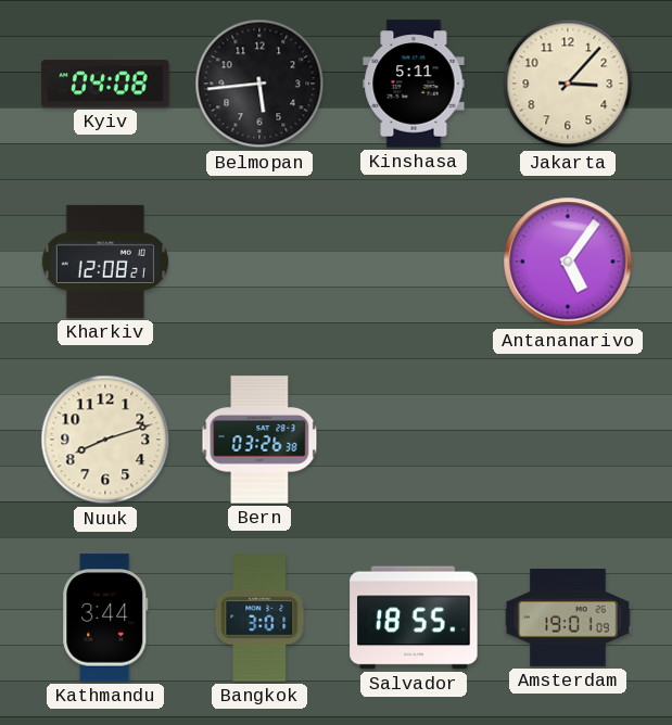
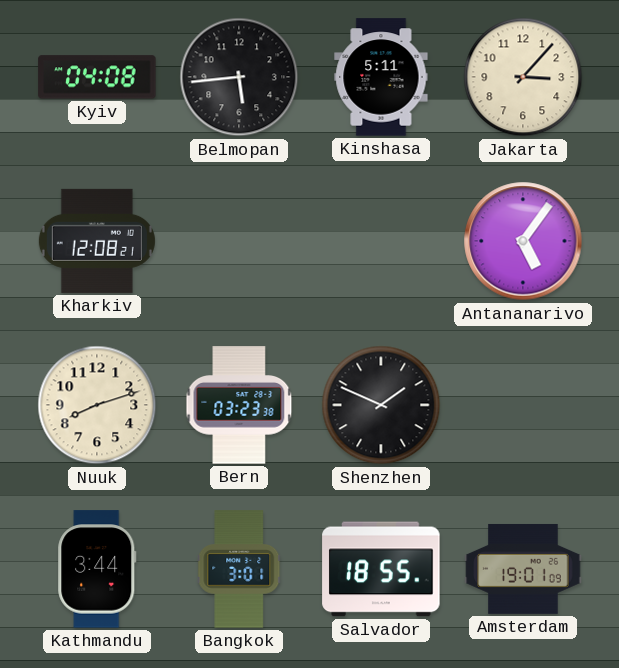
Bern: 03:26 -> 03:23
Shenzhen: none -> 1:49
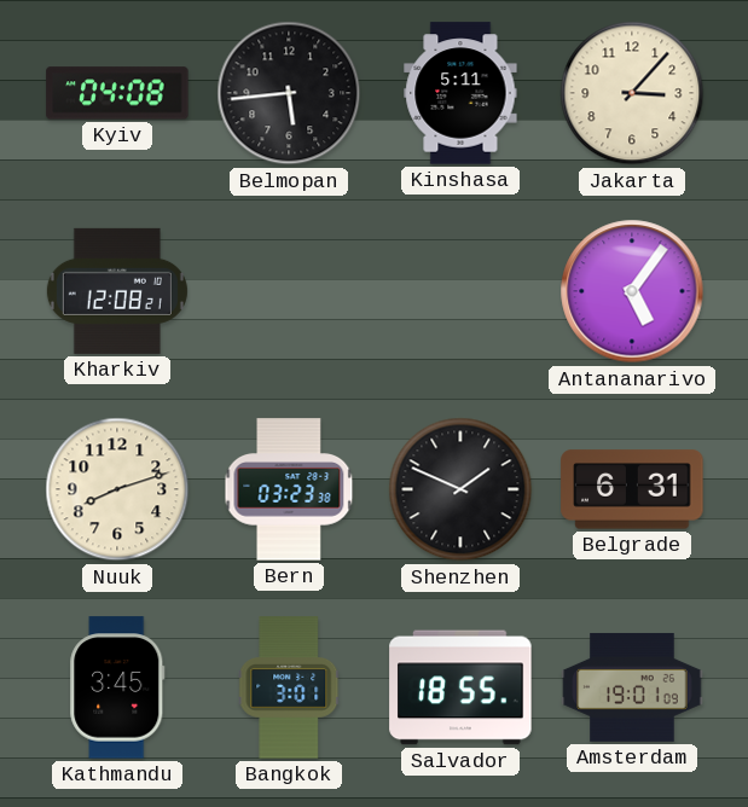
Belgrade: none -> 6:31
Kathmandu: 3:44 -> 3:45
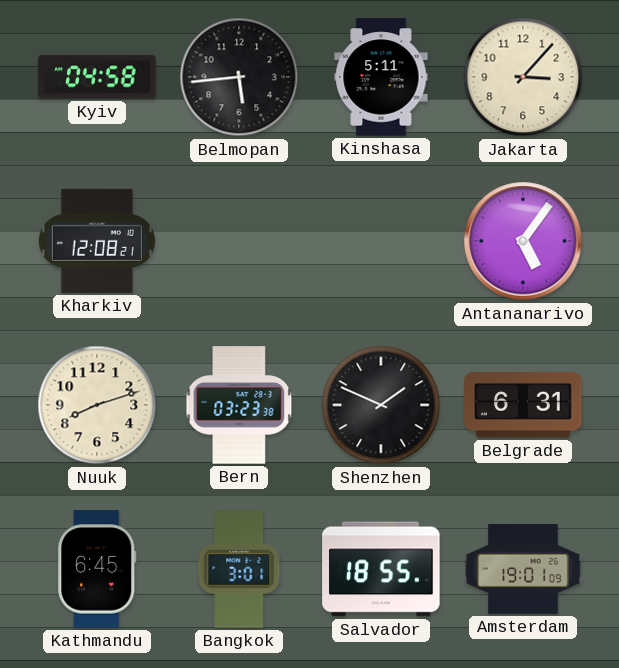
Kyiv: 04:08 -> 04:58
Kathmandu: 3:45 -> 6:45
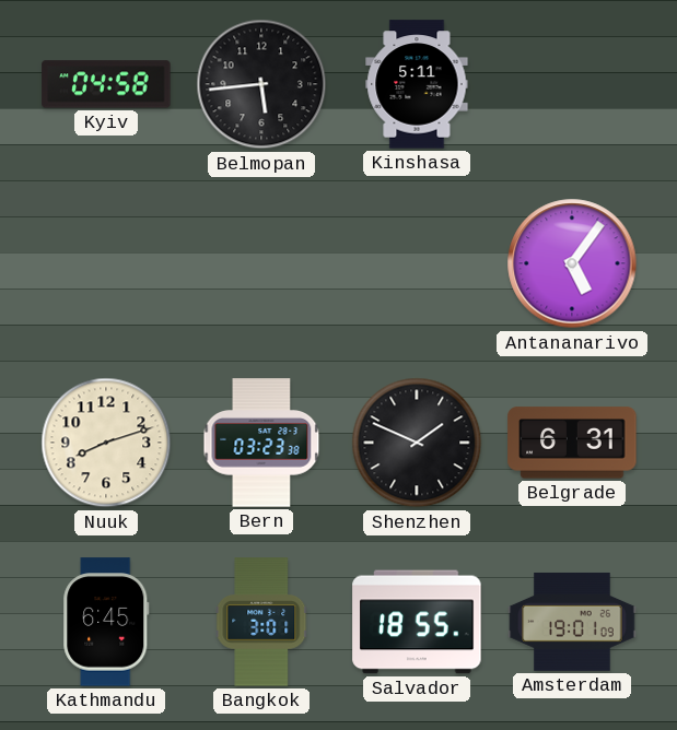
Jakarta: 3:07 -> none
Kharkiv: 12:08 -> none
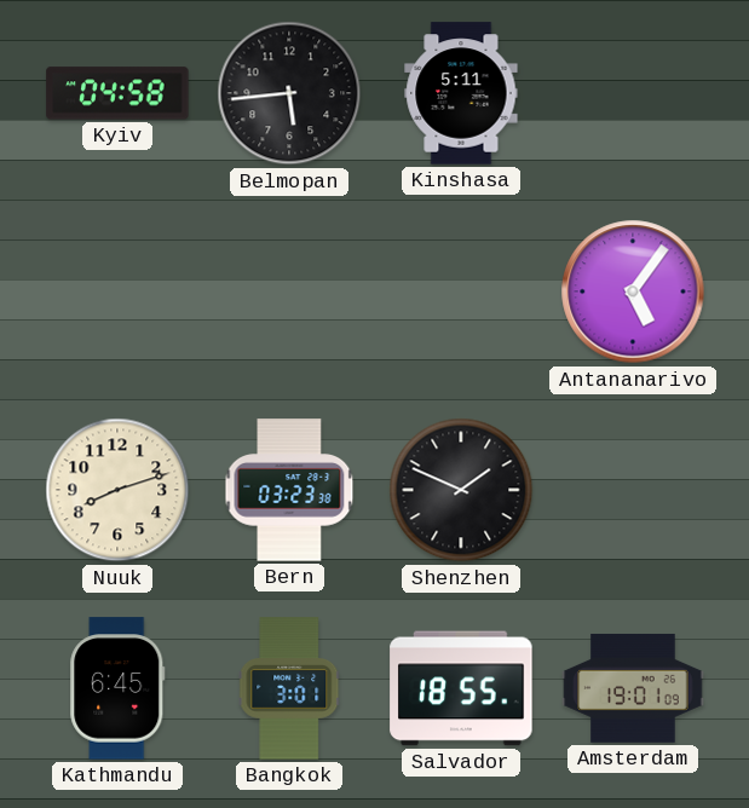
Belgrade: 6:31 -> none
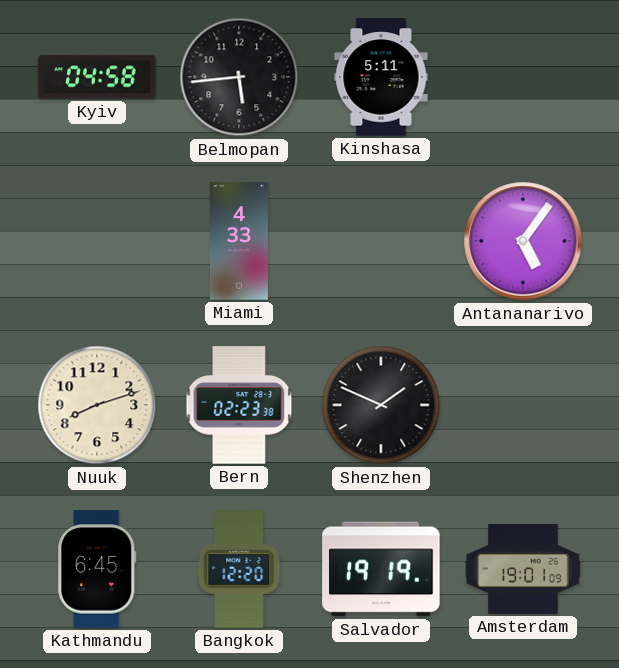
Miami: none -> 4:33
Bern: 03:23 -> 02:23
Bangkok: 3:01 -> 12:20
Salvador: 18:55 -> 19:19
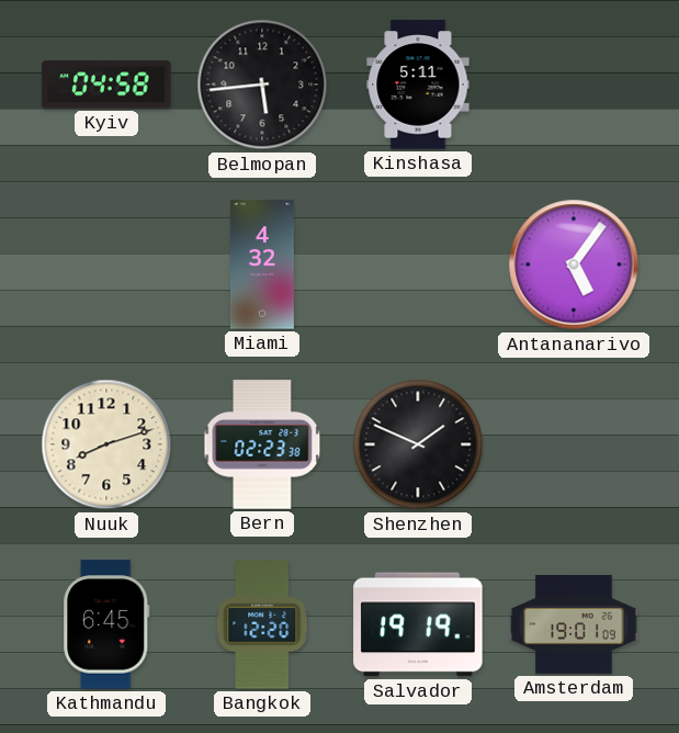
Miami: 4:33 -> 4:32
